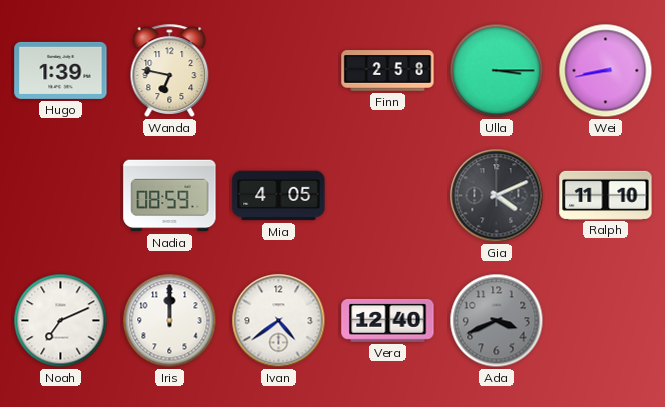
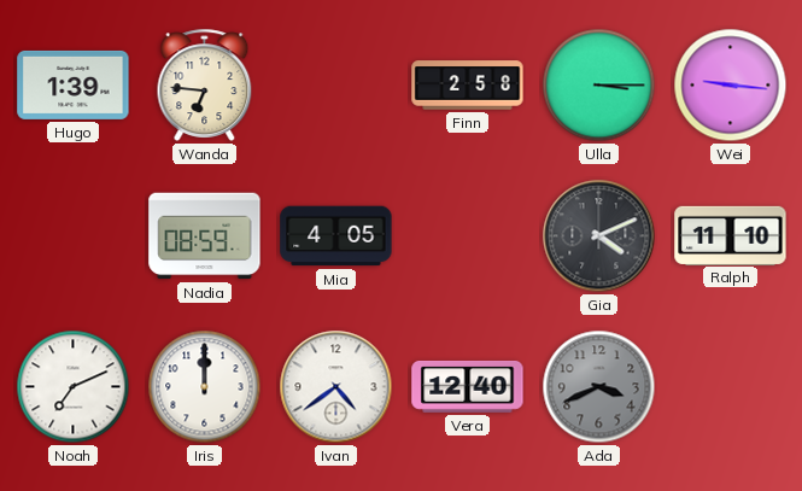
Wanda: 6:47 -> 6:46
Wei: 8:43 -> 9:16
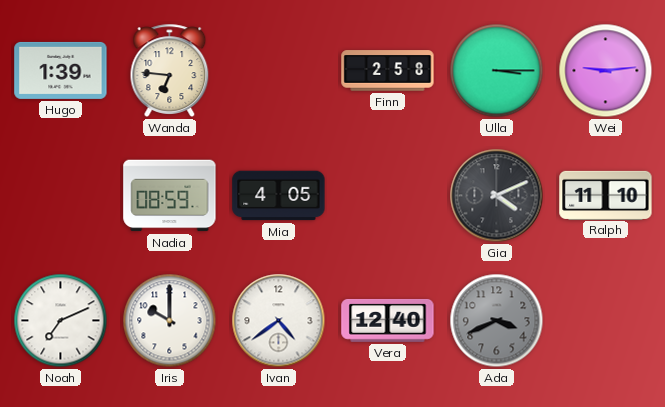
Wei: 9:16 -> 9:14
Iris: 12:00 -> 10:00
